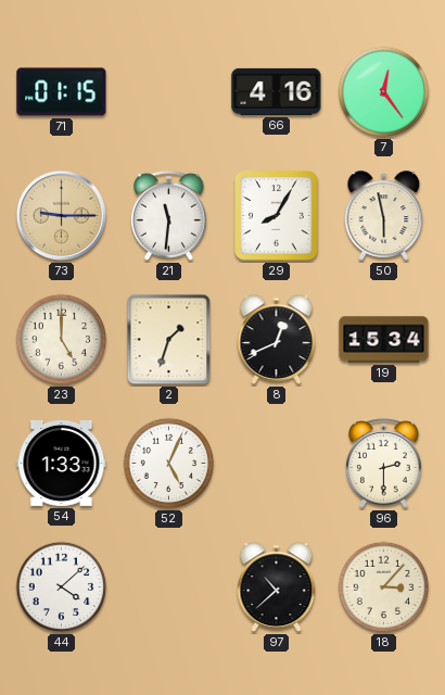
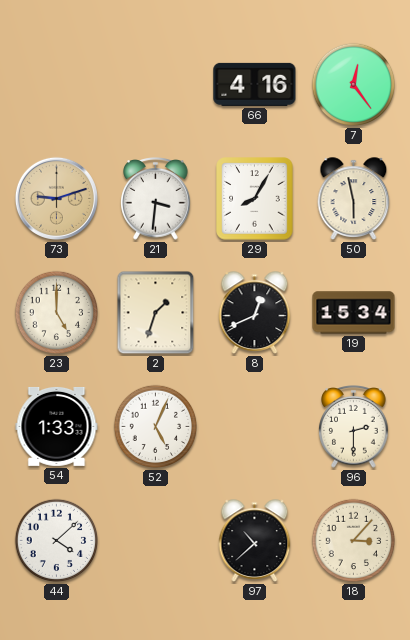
71: 01:15 -> none
73: 9:15 -> 9:12
21: 11:31 -> 3:31
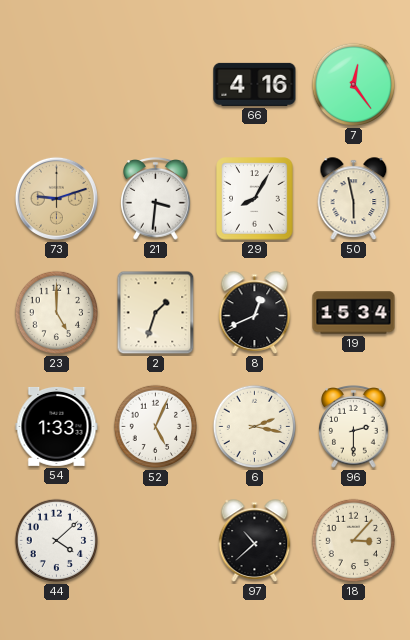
6: none -> 2:17
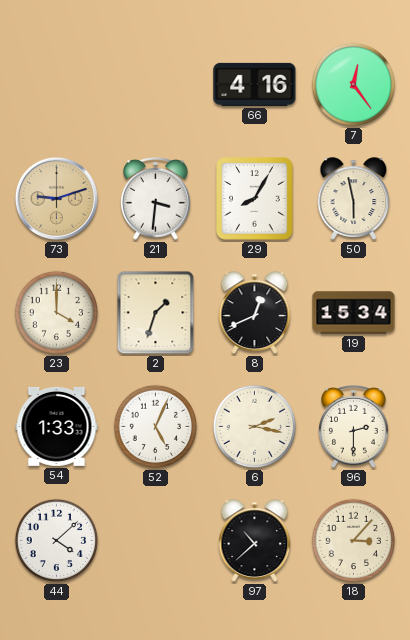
23: 5:00 -> 4:00
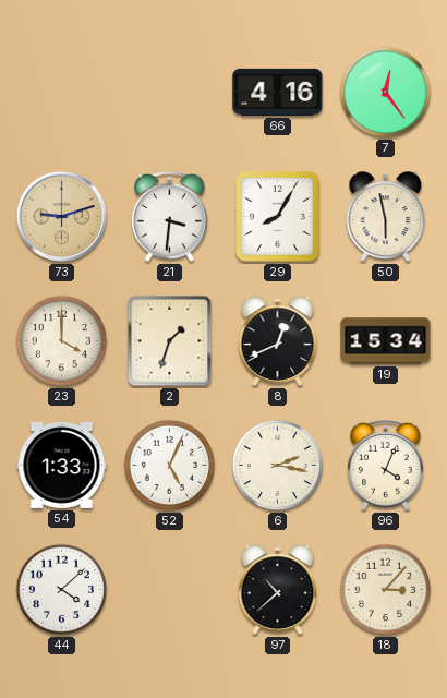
96: 2:30 -> 4:04
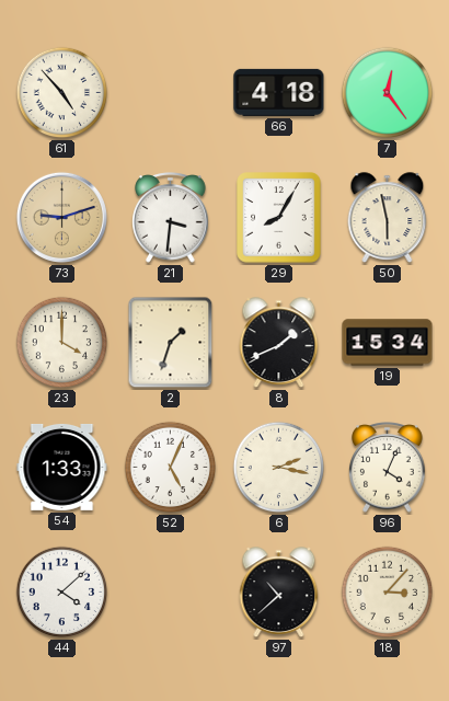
61: none -> 4:53
66: 4:16 -> 4:18
8: 12:41 -> 1:41
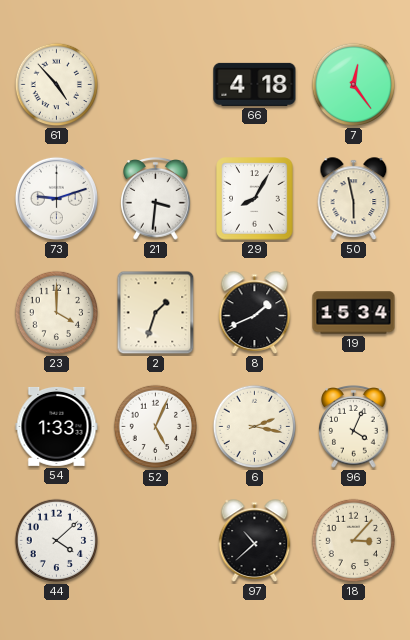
73 dial: champagne -> white
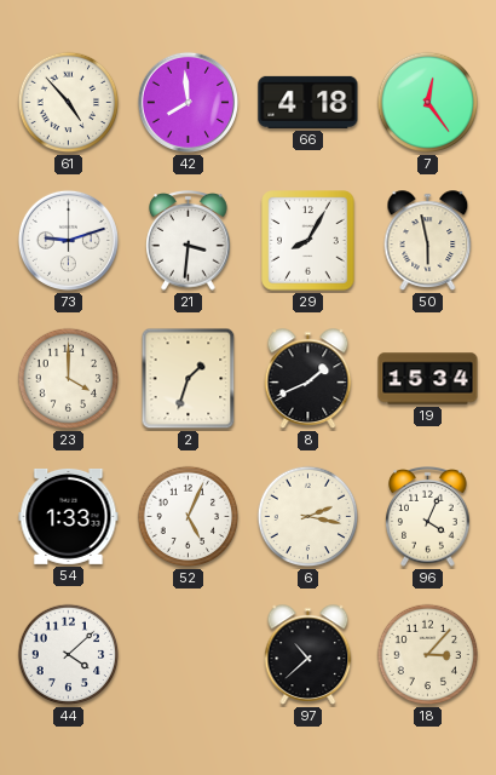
42: none -> 7:59
